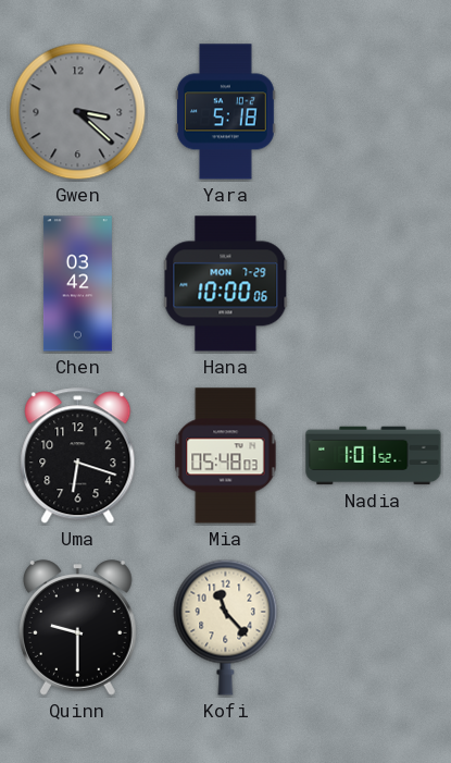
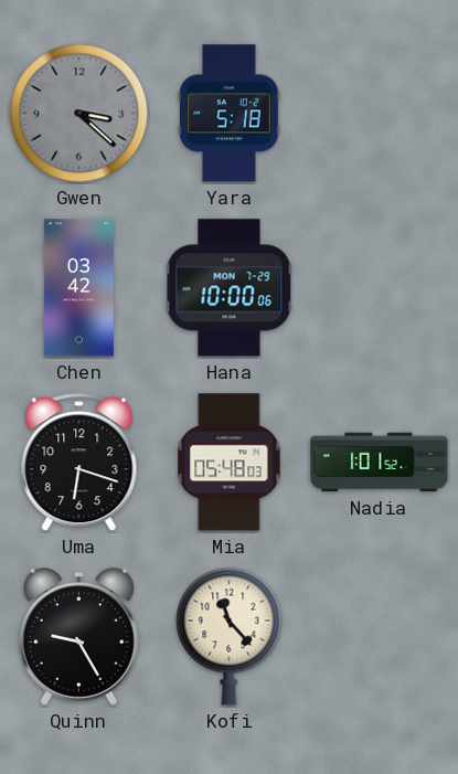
Quinn: 9:30 -> 9:25
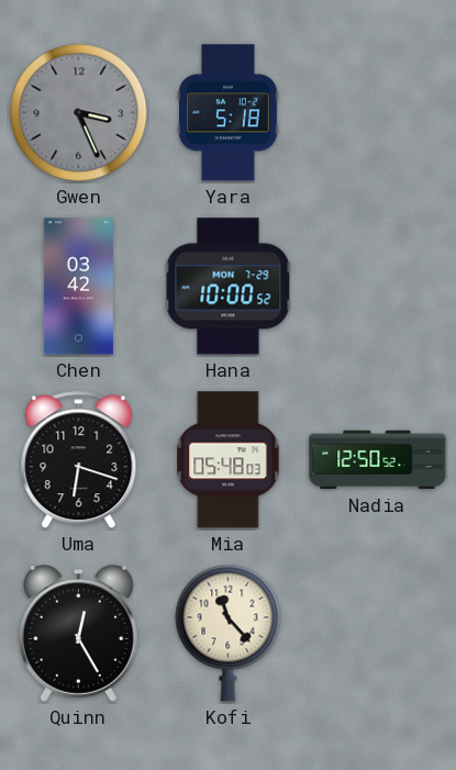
Gwen: 3:22 -> 3:26
Hana: 10:00:06 -> 10:00:52
Nadia: 1:01 -> 12:50
Quinn: 9:25 -> 12:25
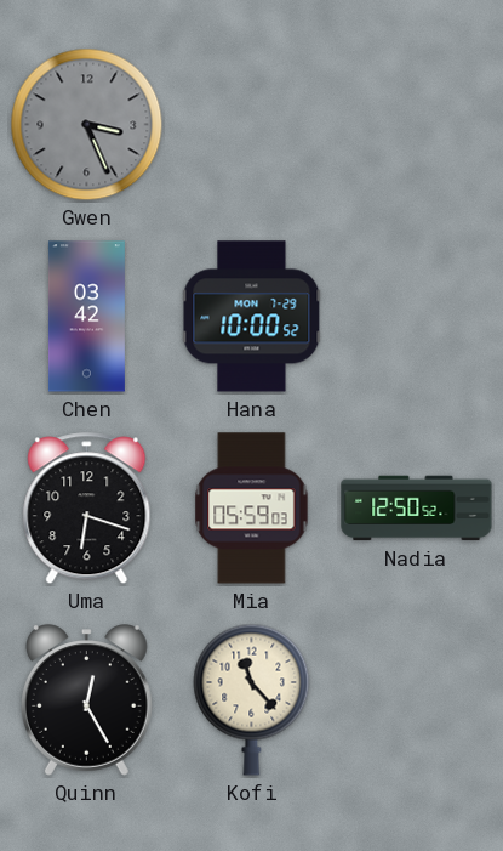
Yara: 5:18 -> none
Mia: 05:48 -> 05:59
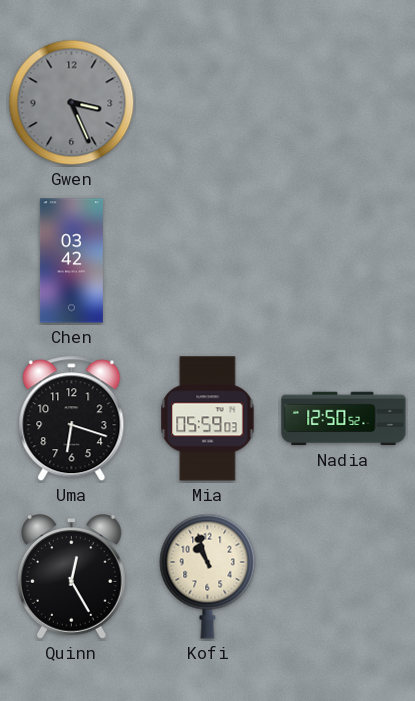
Hana: 10:00 -> none
Kofi: 11:23 -> 10:57
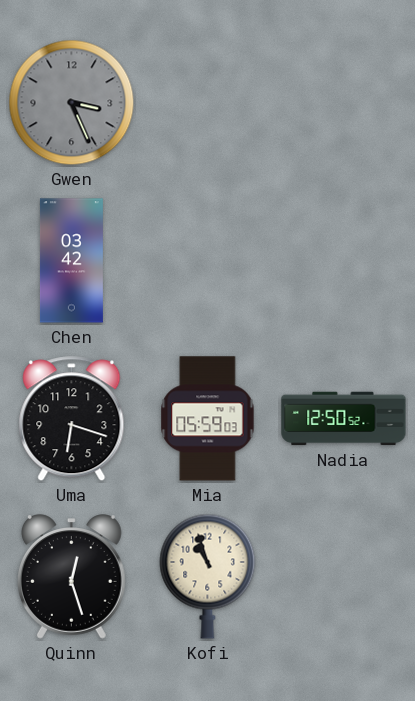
Quinn: 12:25 -> 12:27
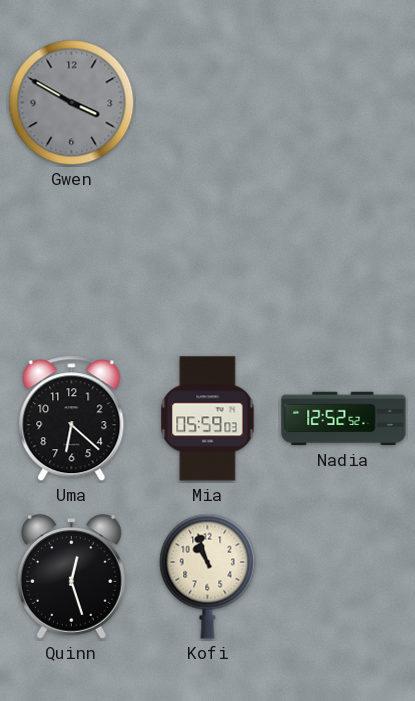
Gwen: 3:26 -> 3:50
Chen: 03:42 -> none
Uma: 6:18 -> 6:22
Nadia: 12:50 -> 12:52
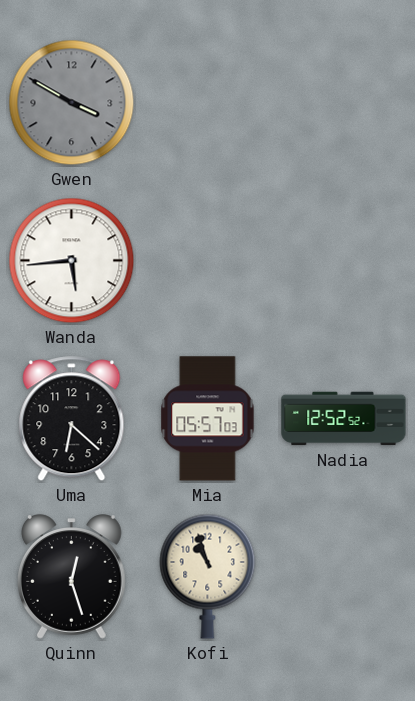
Wanda: none -> 5:44
Mia: 05:59 -> 05:57
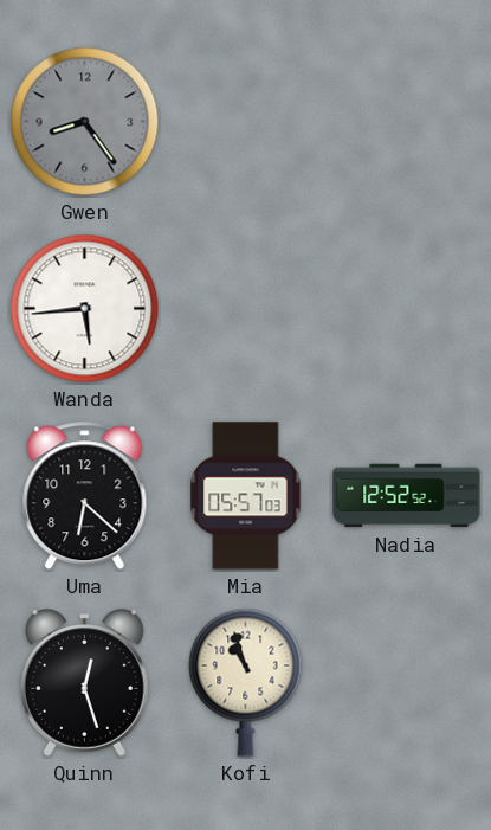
Gwen: 3:50 -> 8:24
